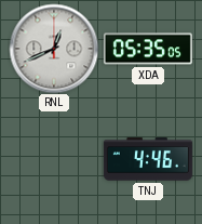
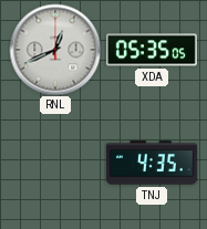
TNJ: 4:46 -> 4:35
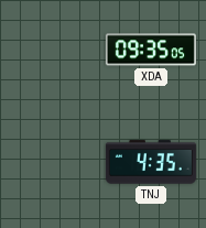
RNL: 12:41 -> none
XDA: 05:35 -> 09:35
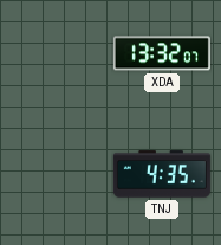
XDA: 09:35 -> 13:32
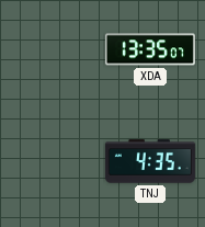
XDA: 13:32 -> 13:35
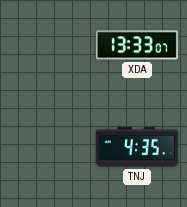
XDA: 13:35 -> 13:33
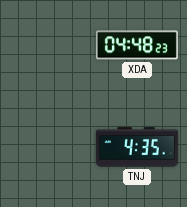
XDA: 13:33 -> 04:48
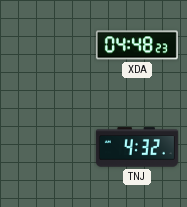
TNJ: 4:35 -> 4:32
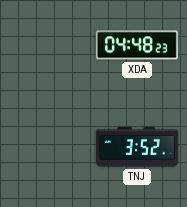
TNJ: 4:32 -> 3:52
